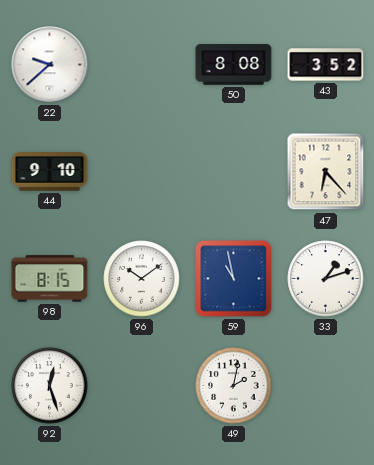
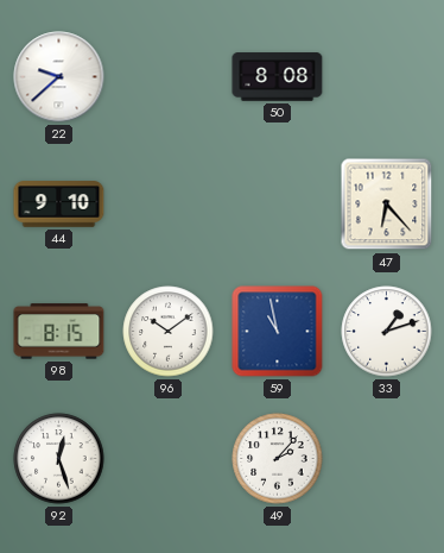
43: 3:52 -> none
49: 2:02 -> 2:07
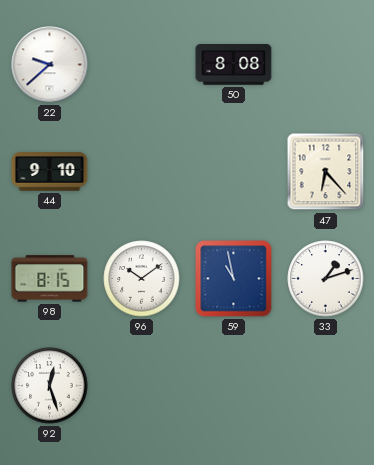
49: 2:07 -> none
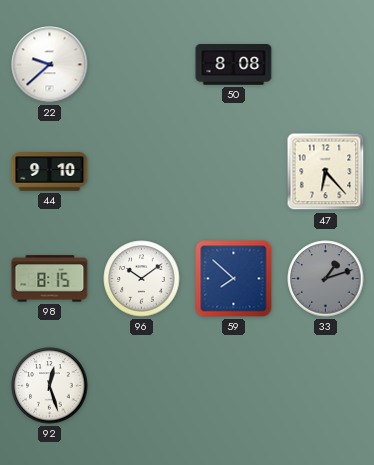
59: 10:58 -> 7:52
33 dial: white -> grey
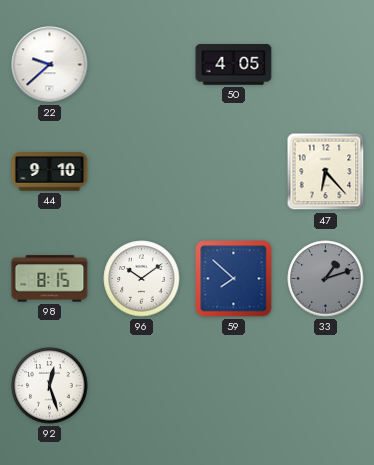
50: 8:08 -> 4:05
